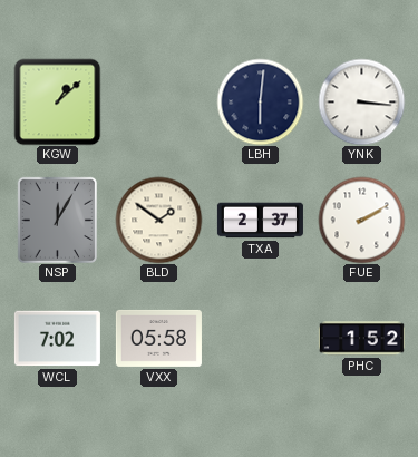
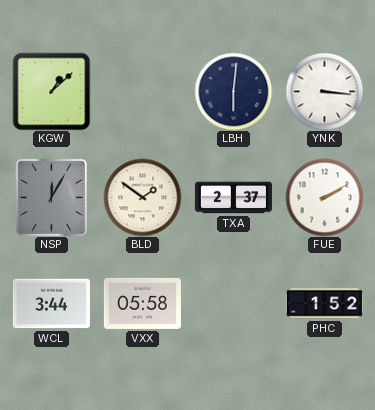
WCL: 7:02 -> 3:44
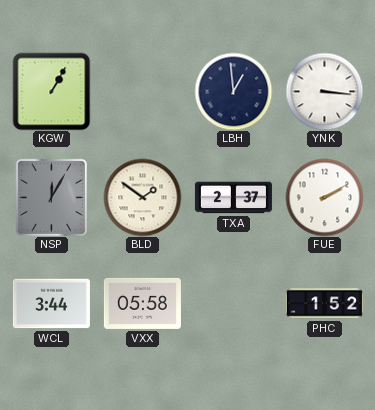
KGW: 1:08 -> 1:05
LBH: 6:01 -> 12:59
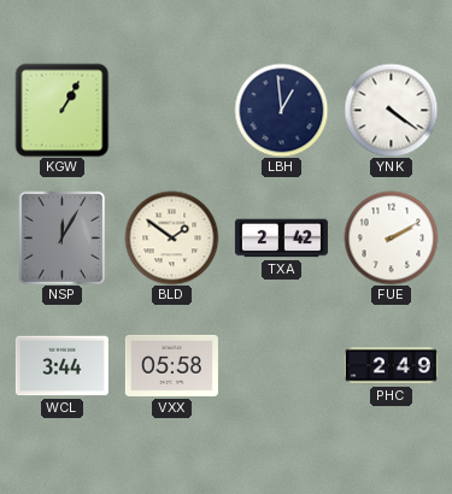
YNK: 3:16 -> 4:21
TXA: 2:37 -> 2:42
PHC: 1:52 -> 2:49
